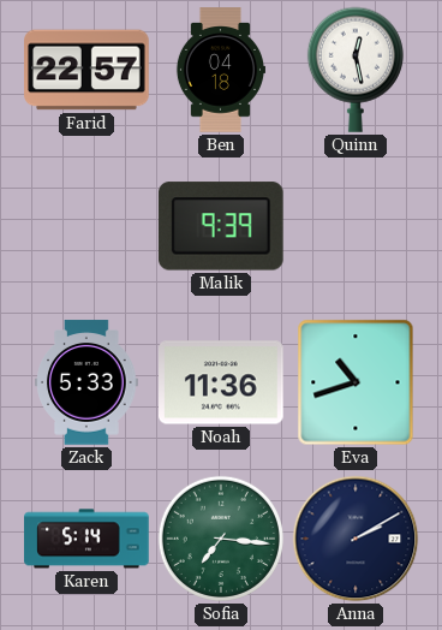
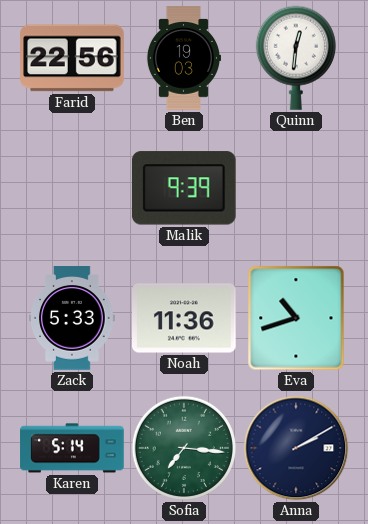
Farid: 22:57 -> 22:56
Ben: 04:18 -> 19:03
Quinn: 12:28 -> 12:31
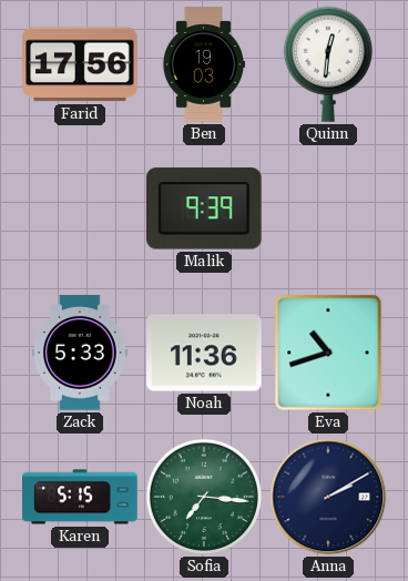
Farid: 22:56 -> 17:56
Karen: 5:14 -> 5:15
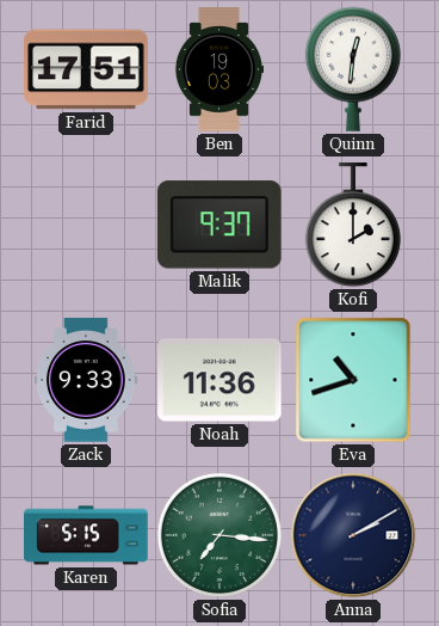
Farid: 17:56 -> 17:51
Malik: 9:39 -> 9:37
Kofi: none -> 2:00
Zack: 5:33 -> 9:33
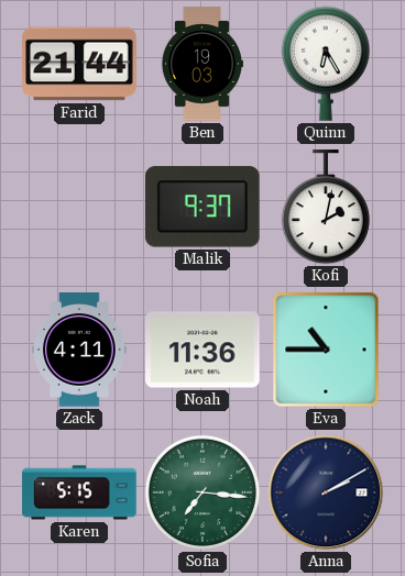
Farid: 17:51 -> 21:44
Quinn: 12:31 -> 6:25
Kofi: 2:00 -> 2:02
Zack: 9:33 -> 4:11
Eva: 10:42 -> 10:45
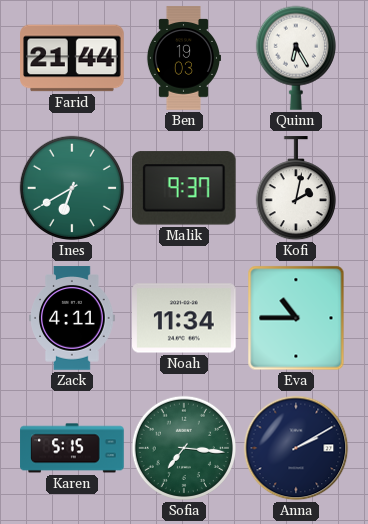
Ines: none -> 6:40
Noah: 11:36 -> 11:34
